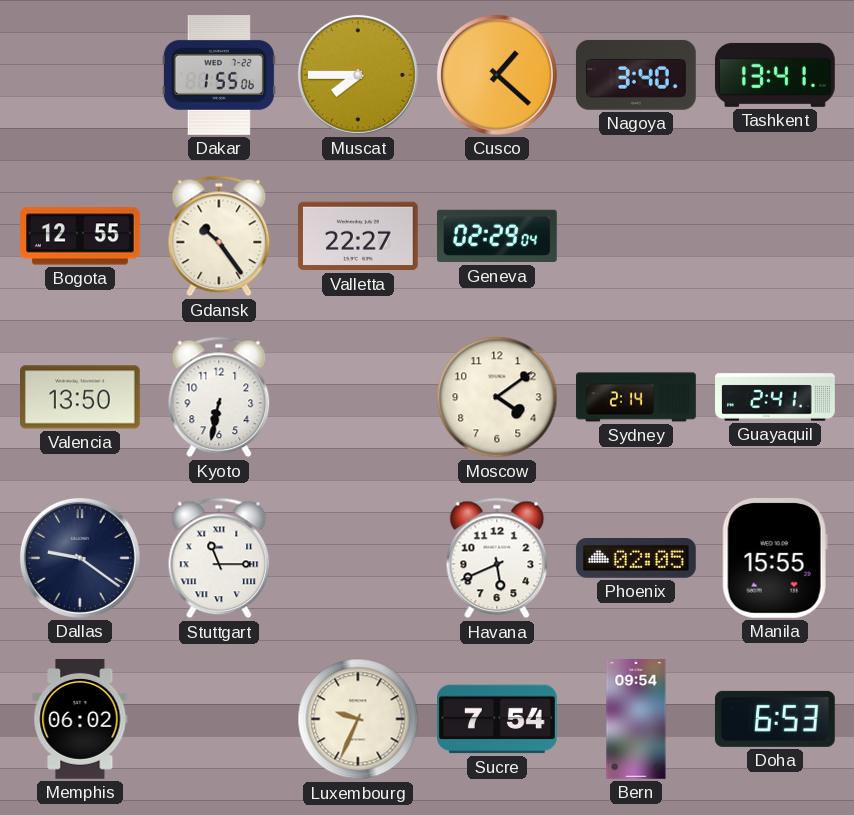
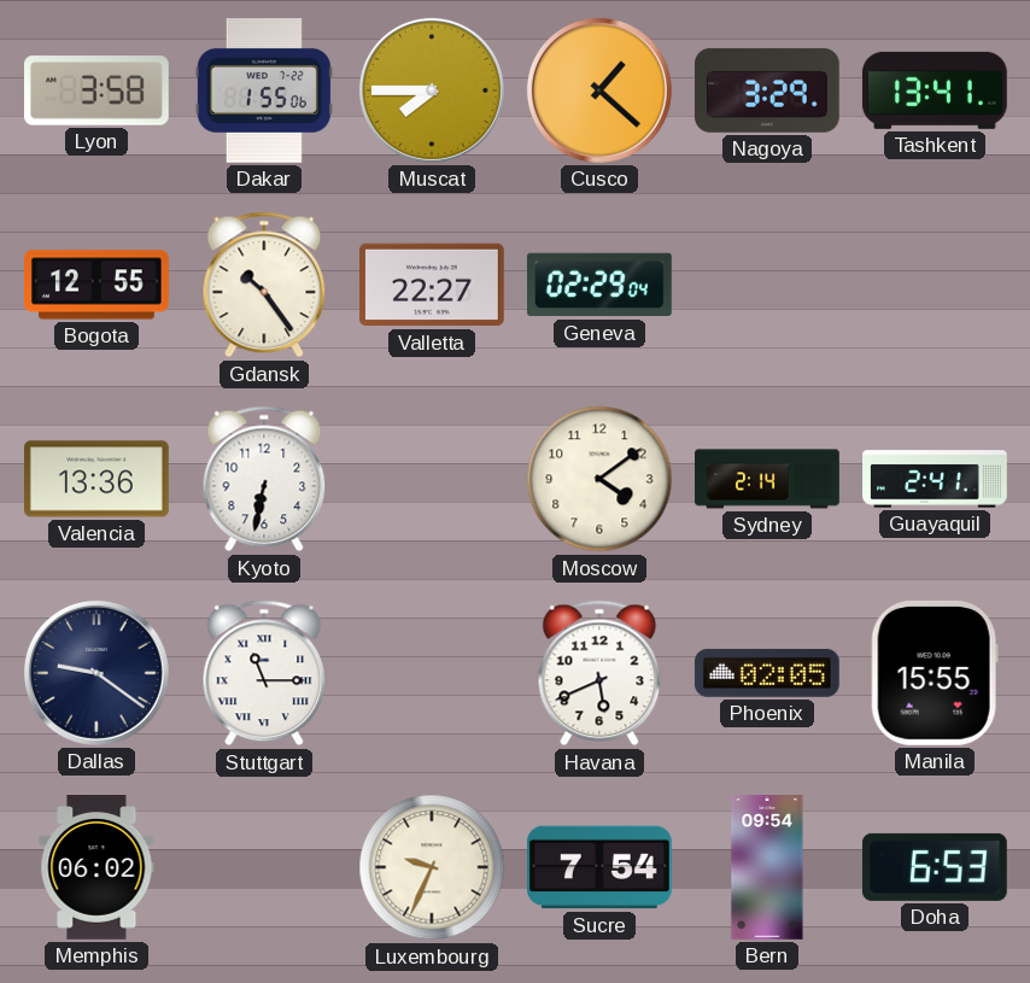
Lyon: none -> 3:58
Nagoya: 3:40 -> 3:29
Valencia: 13:50 -> 13:36
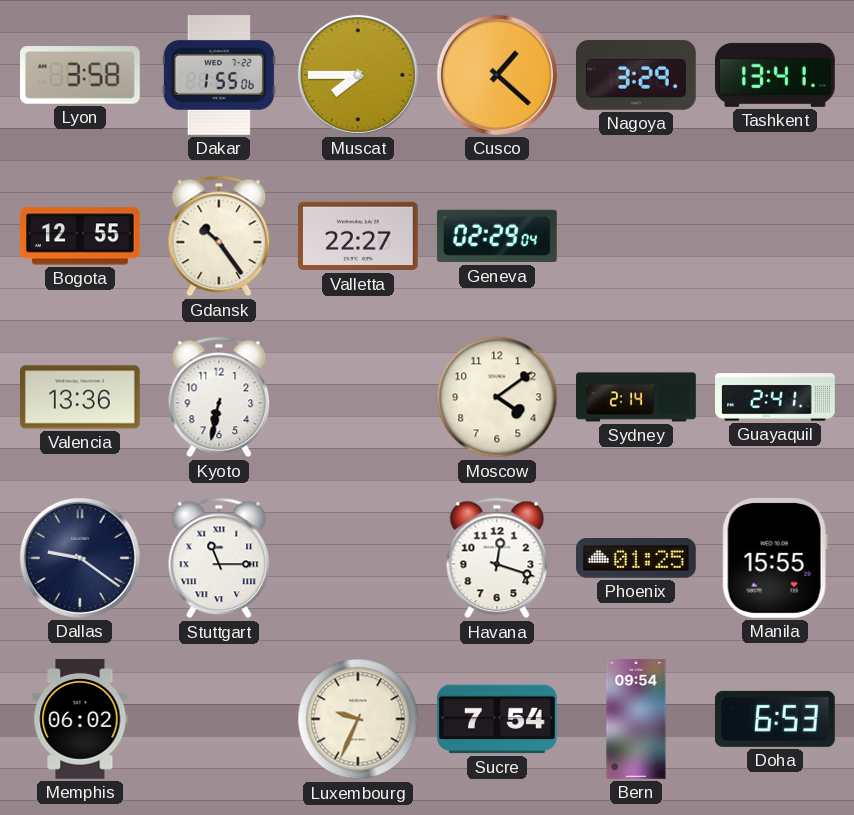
Havana: 5:41 -> 12:18
Phoenix: 02:05 -> 01:25
